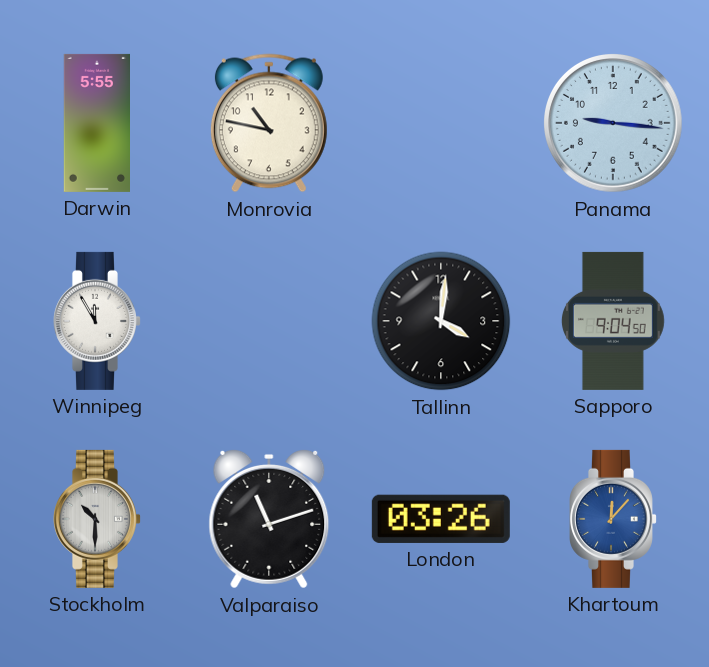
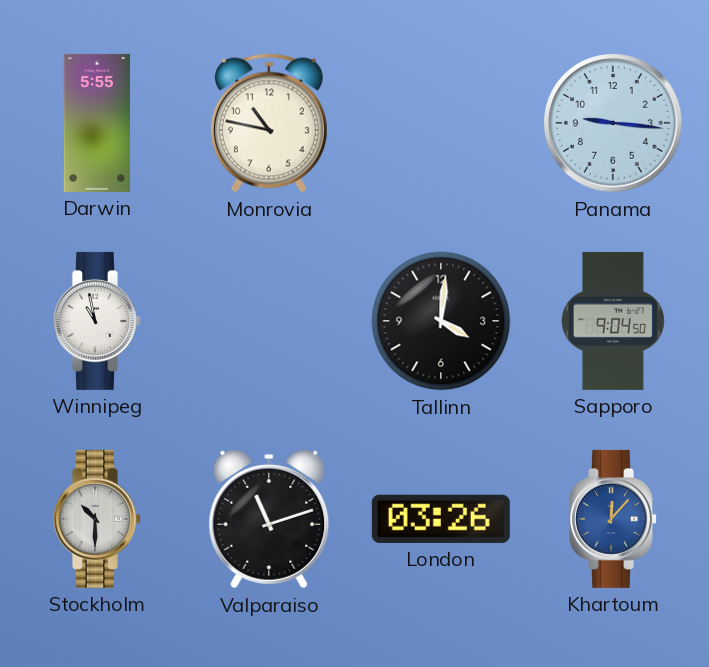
Winnipeg: 11:55 -> 10:58
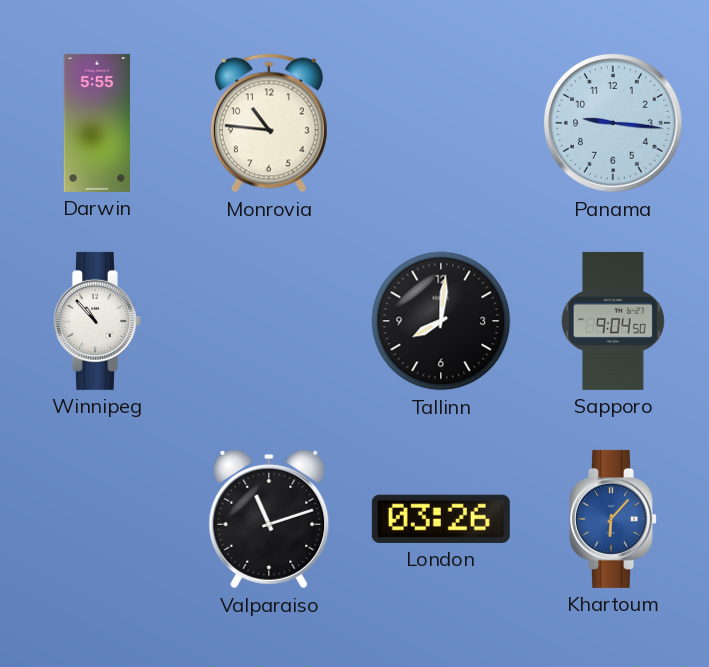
Monrovia: 10:47 -> 10:46
Winnipeg: 10:58 -> 10:53
Tallinn: 4:01 -> 8:01
Stockholm: 10:30 -> none
Khartoum: 12:07 -> 6:07
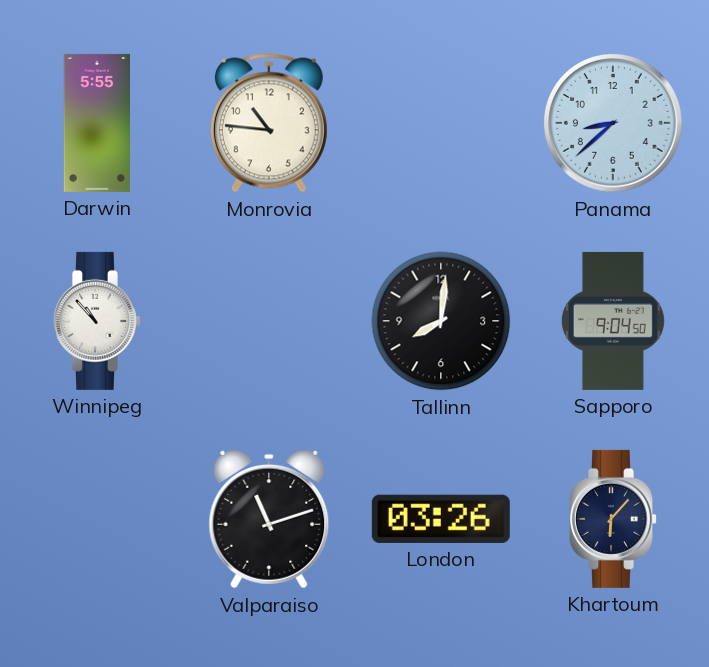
Panama: 9:16 -> 8:38
Khartoum dial: blue -> navy
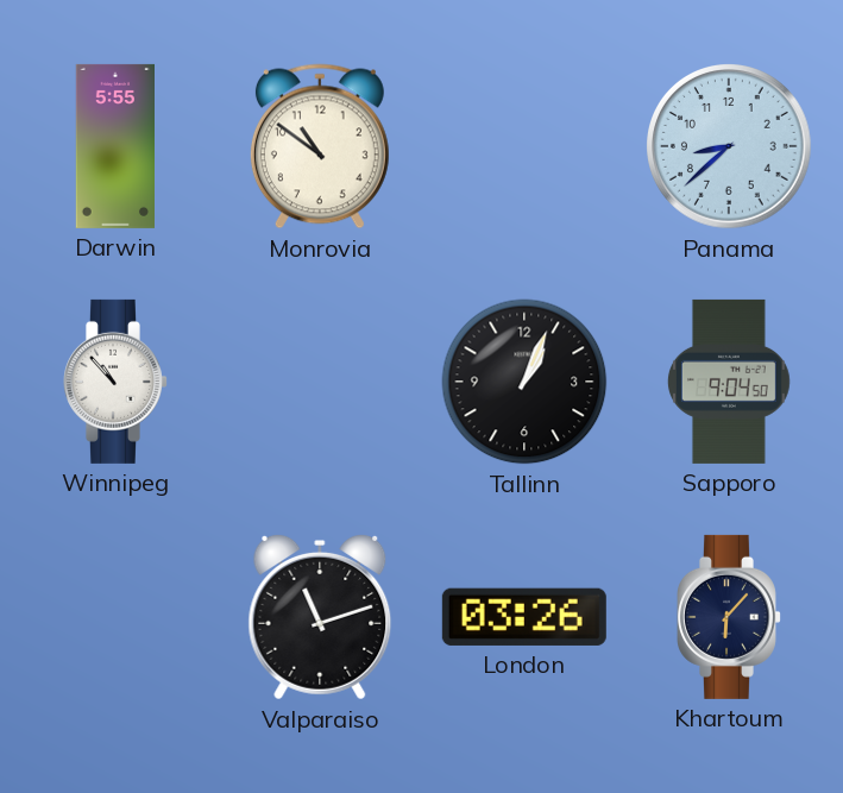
Monrovia: 10:46 -> 10:51
Tallinn: 8:01 -> 1:04
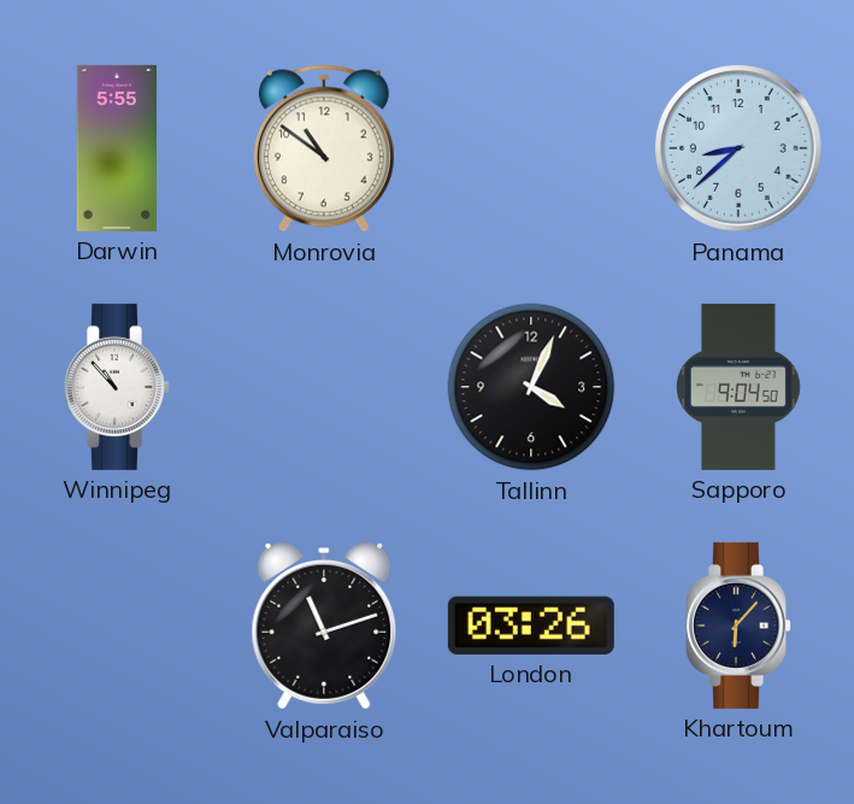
Tallinn: 1:04 -> 4:04
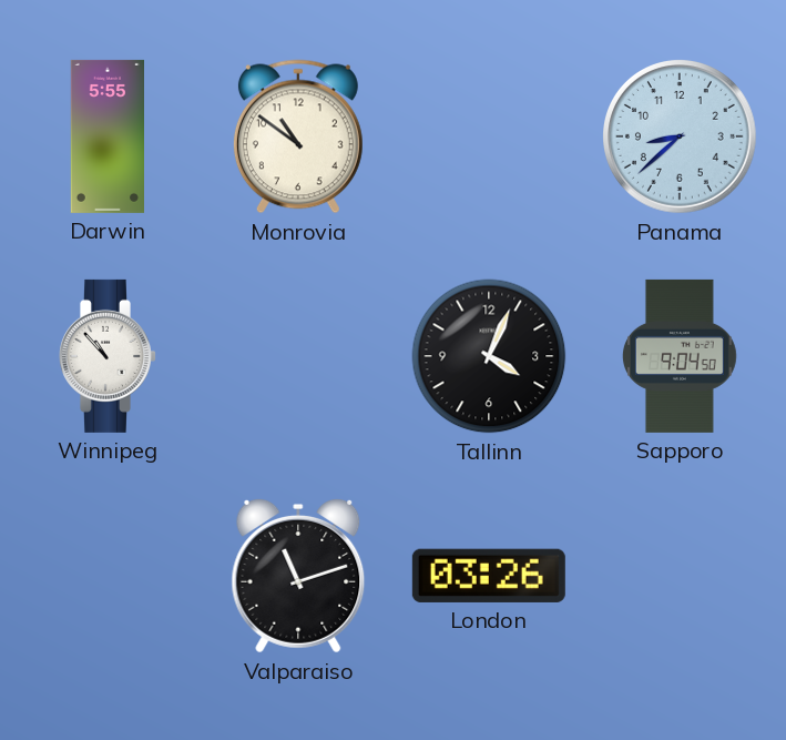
Khartoum: 6:07 -> none
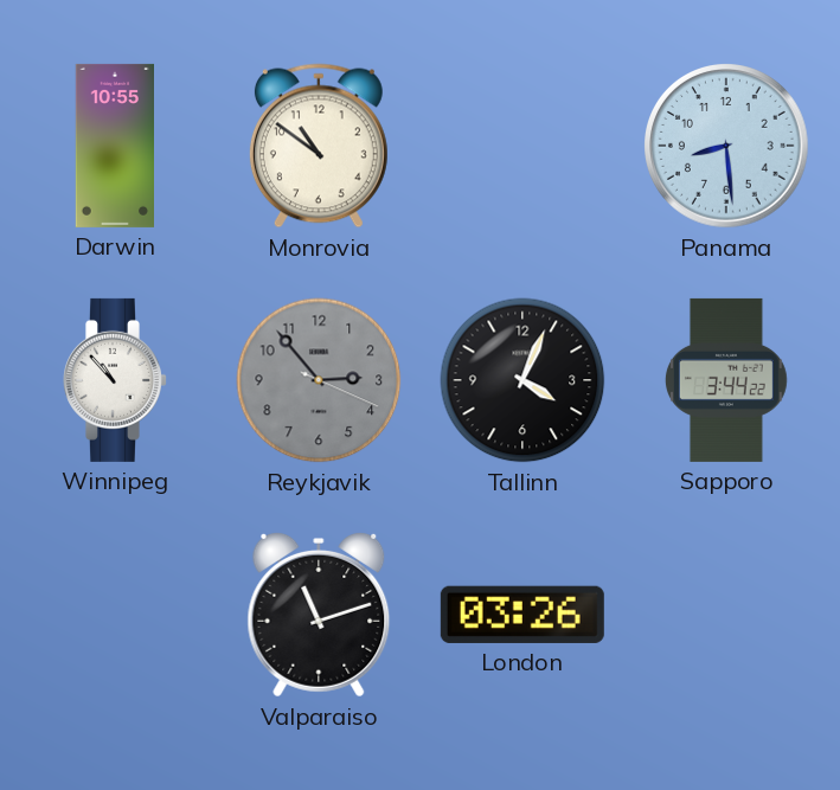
Darwin: 5:55 -> 10:55
Panama: 8:38 -> 8:29
Reykjavik: none -> 2:53
Sapporo: 9:04 -> 3:44
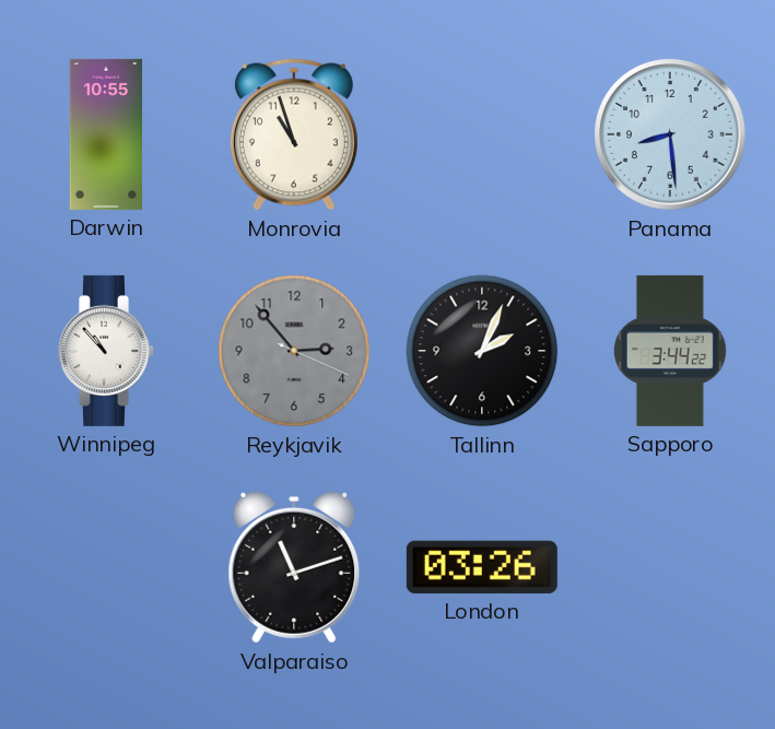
Monrovia: 10:51 -> 10:57
Tallinn: 4:04 -> 2:04
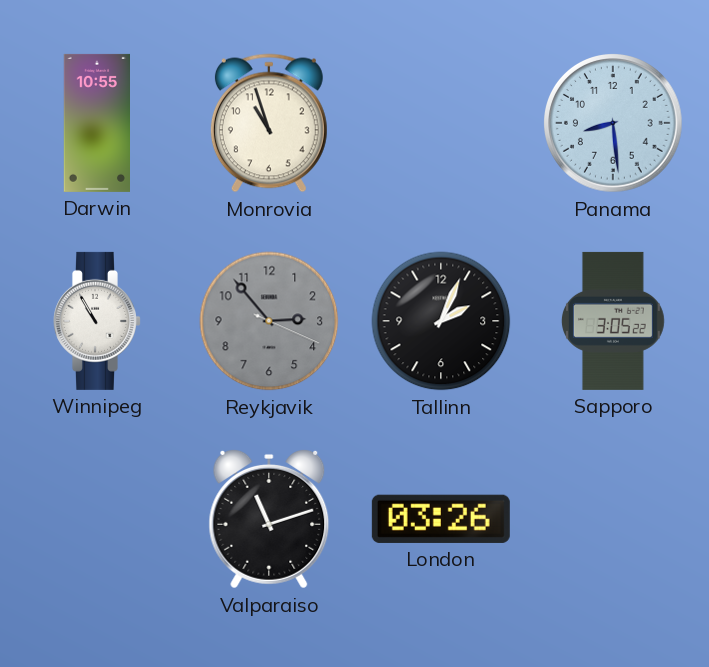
Winnipeg: 10:53 -> 10:55
Sapporo: 3:44 -> 3:05
